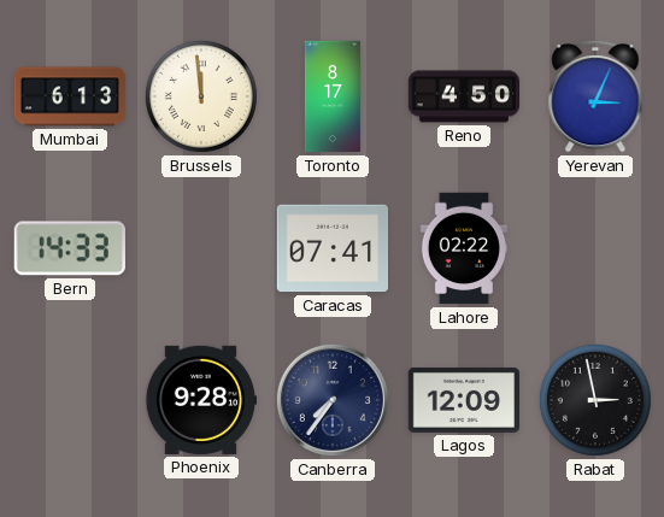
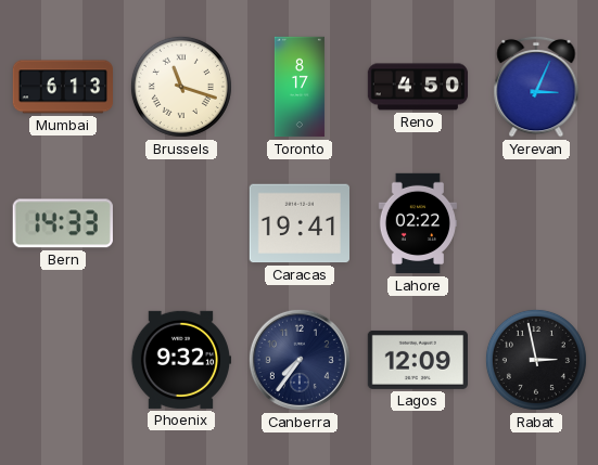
Brussels: 11:59 -> 11:18
Caracas: 07:41 -> 19:41
Phoenix: 9:28 -> 9:32
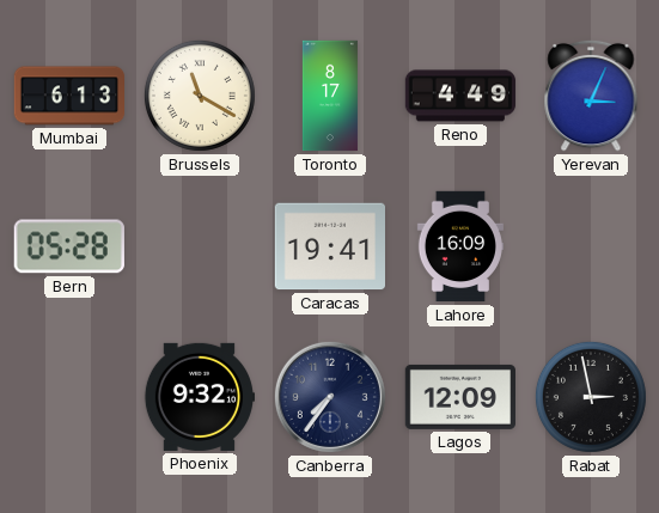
Brussels: 11:18 -> 11:20
Reno: 4:50 -> 4:49
Bern: 14:33 -> 05:28
Lahore: 02:22 -> 16:09
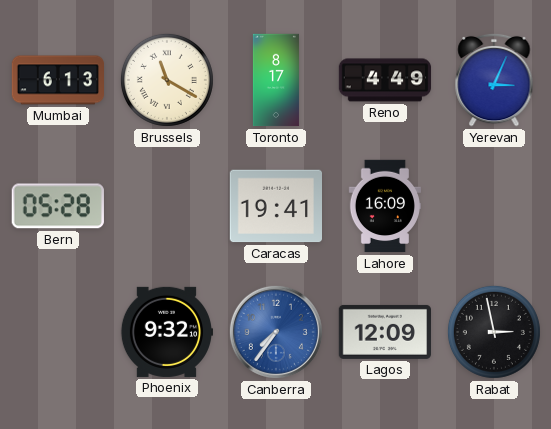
Canberra dial: navy -> blue
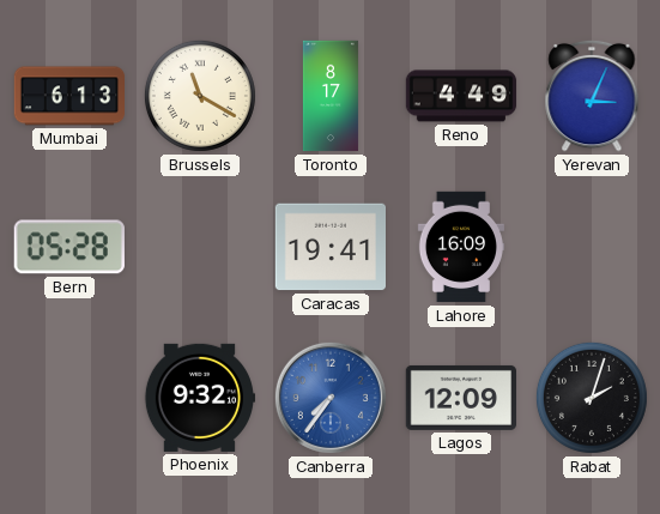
Rabat: 2:58 -> 2:03
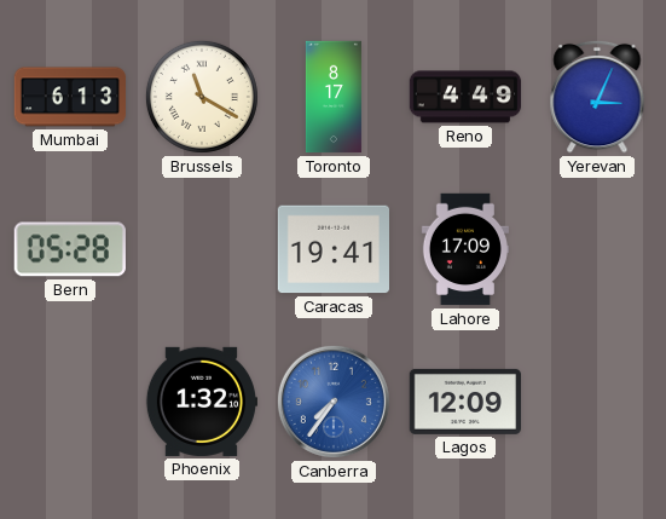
Lahore: 16:09 -> 17:09
Phoenix: 9:32 -> 1:32
Rabat: 2:03 -> none
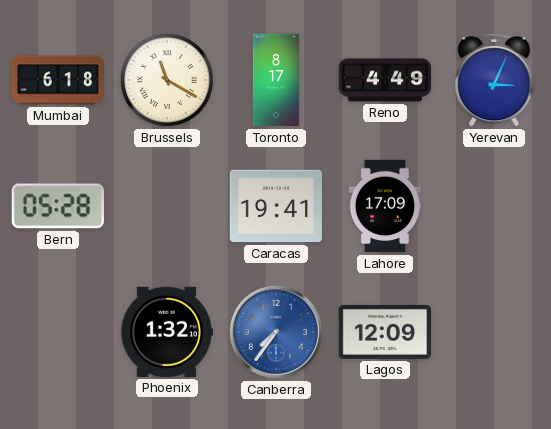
Mumbai: 6:13 -> 6:18
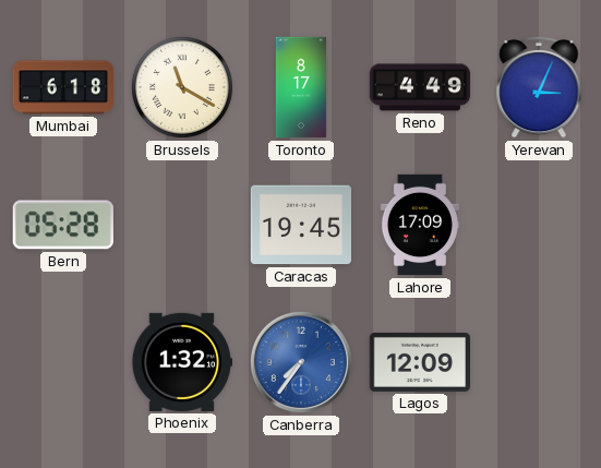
Caracas: 19:41 -> 19:45
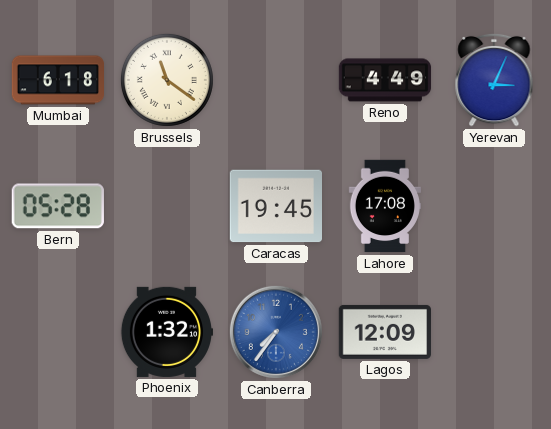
Brussels: 11:20 -> 11:21
Toronto: 8:17 -> none
Lahore: 17:09 -> 17:08
